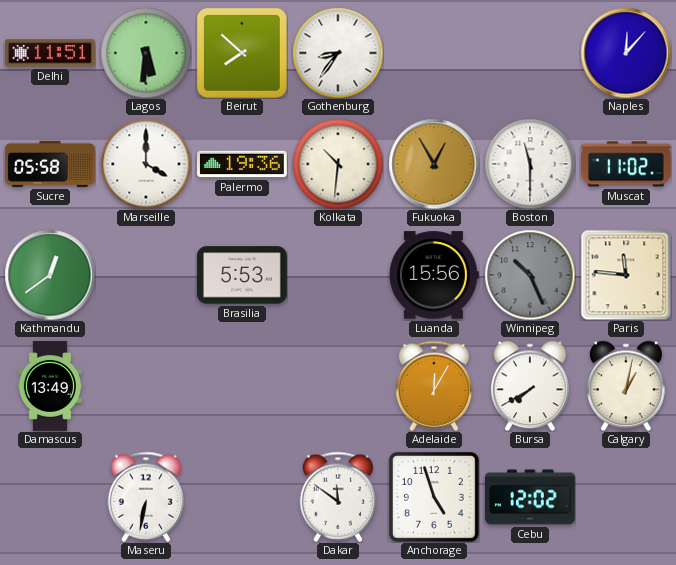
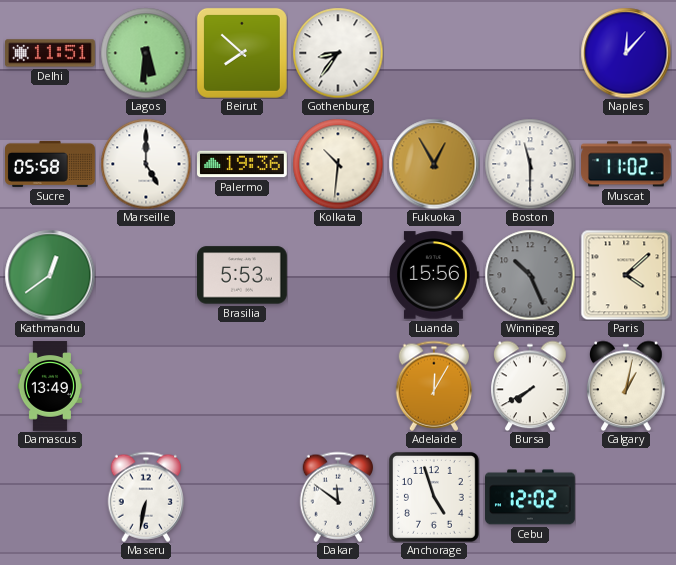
Marseille: 4:00 -> 5:00
Paris: 11:46 -> 4:08
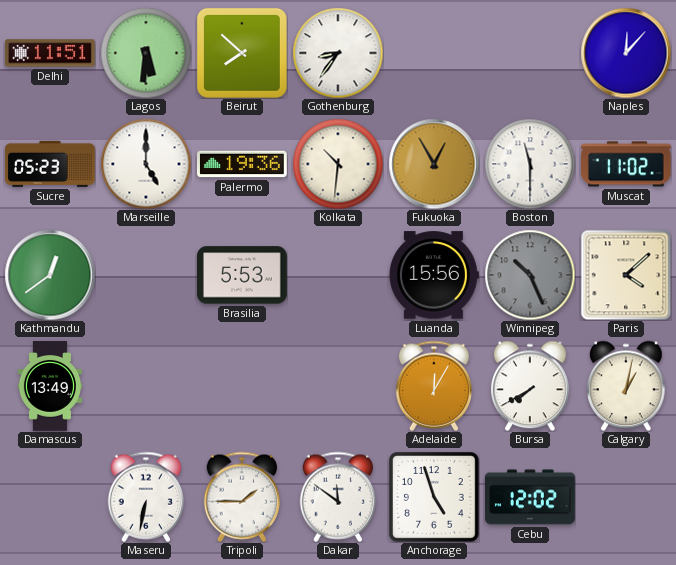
Sucre: 05:58 -> 05:23
Tripoli: none -> 1:45
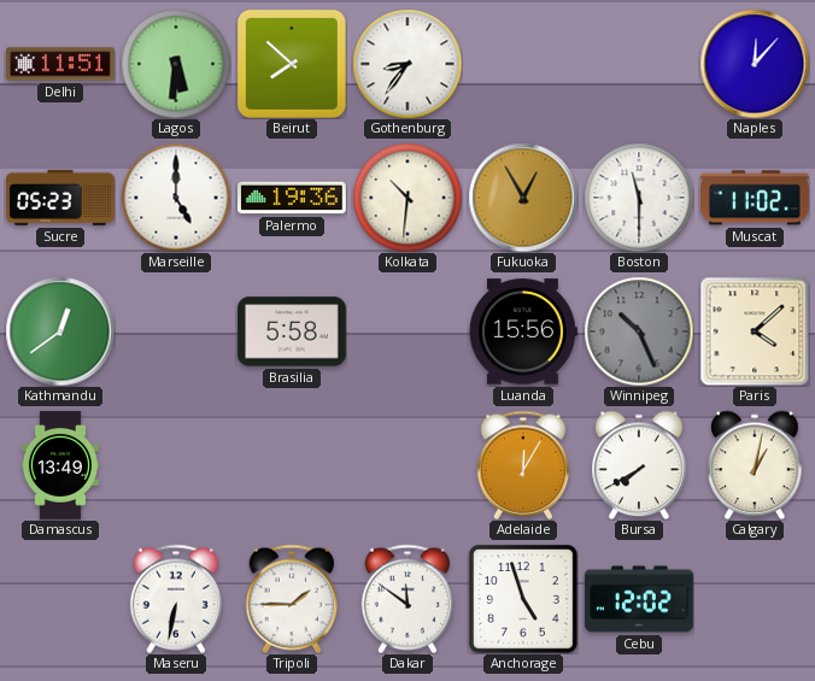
Brasilia: 5:53 -> 5:58
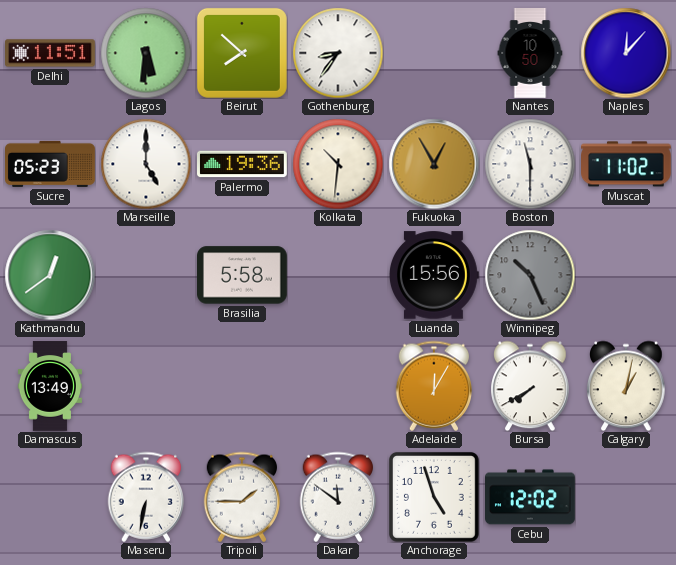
Nantes: none -> 10:50
Paris: 4:08 -> none
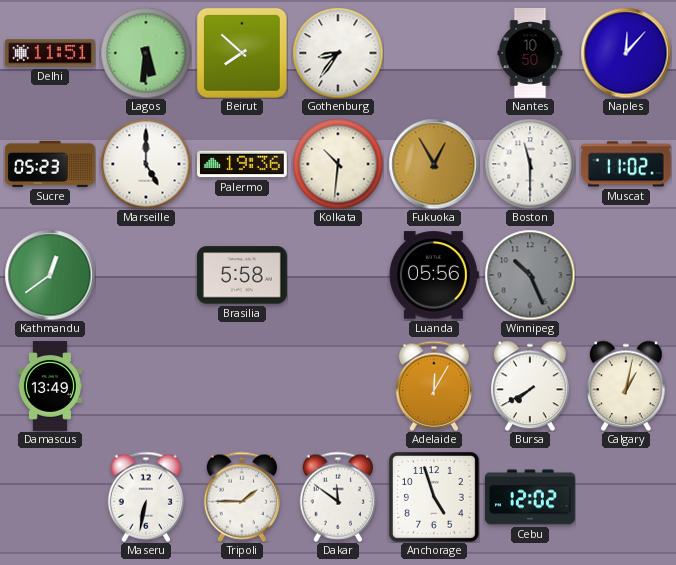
Luanda: 15:56 -> 05:56
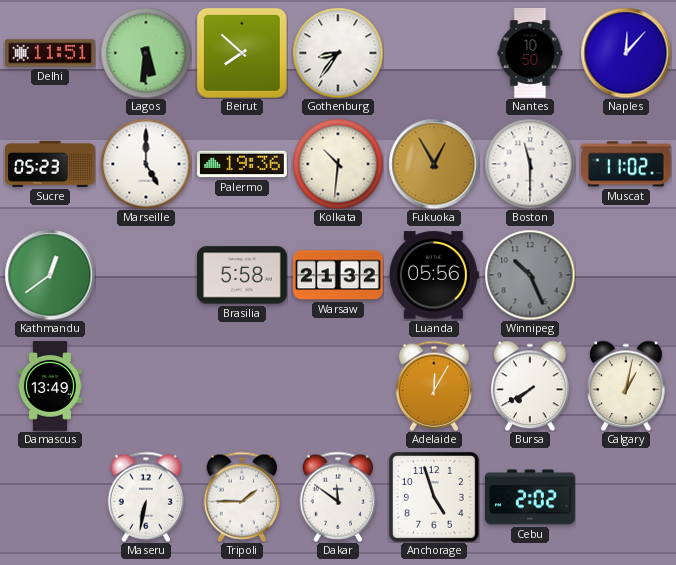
Warsaw: none -> 21:32
Cebu: 12:02 -> 2:02
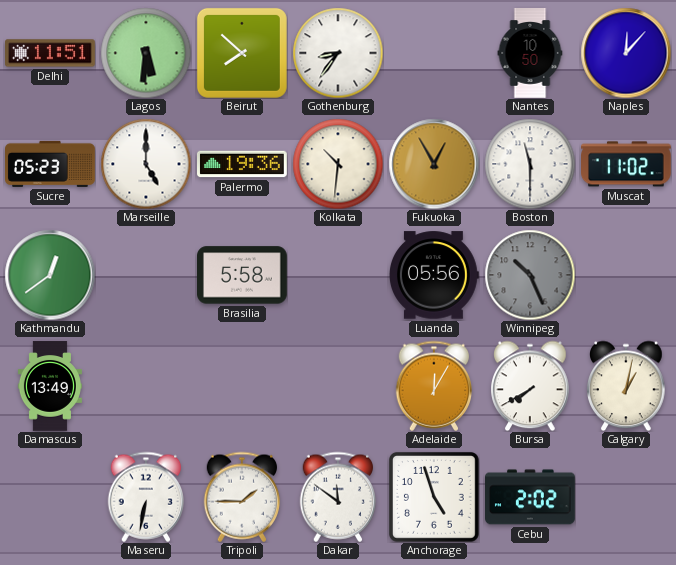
Warsaw: 21:32 -> none
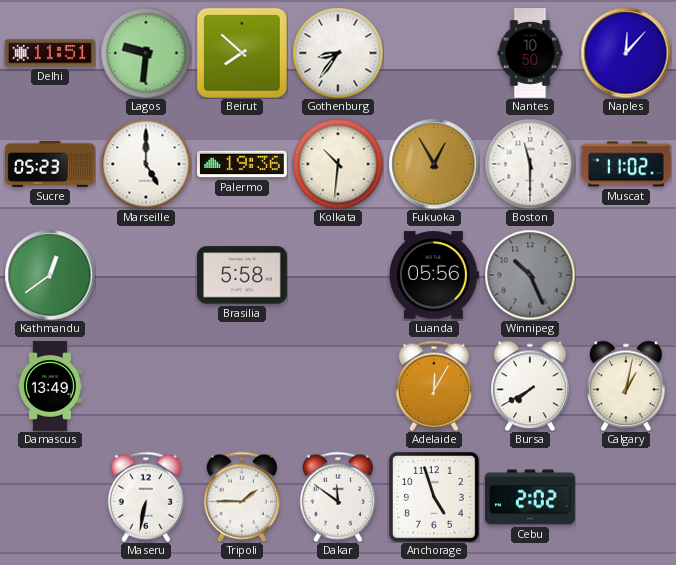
Lagos: 5:31 -> 9:31
